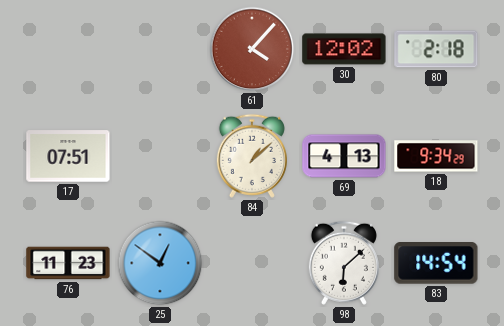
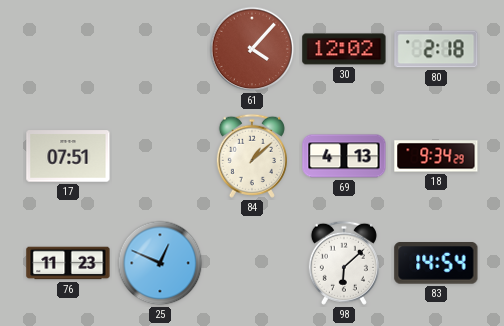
25: 12:51 -> 12:49
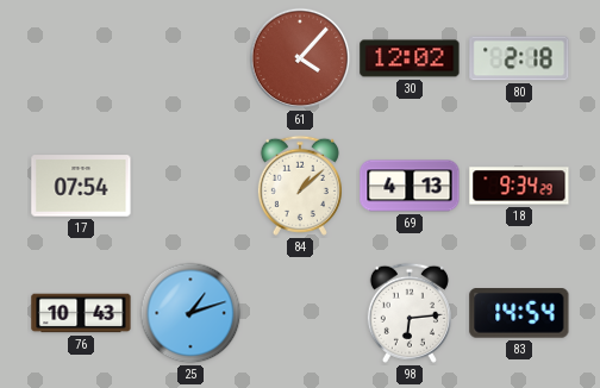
17: 07:51 -> 07:54
76: 11:23 -> 10:43
25: 12:49 -> 1:12
98: 6:08 -> 6:14
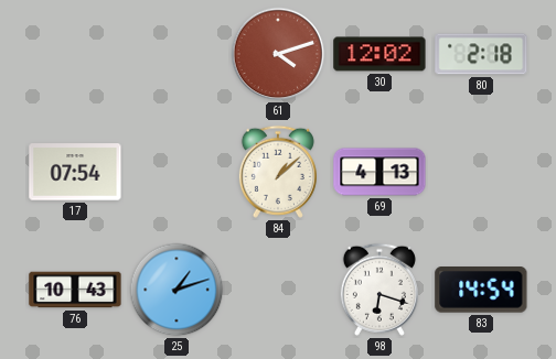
61: 4:07 -> 4:12
18: 9:34 -> none
98: 6:14 -> 6:18
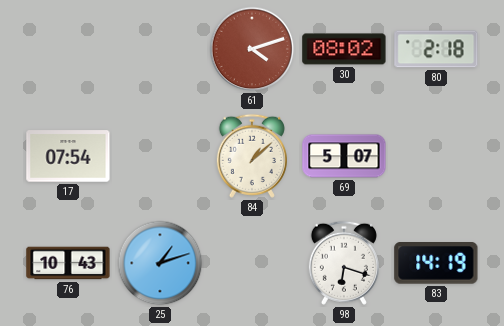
30: 12:02 -> 08:02
69: 4:13 -> 5:07
83: 14:54 -> 14:19
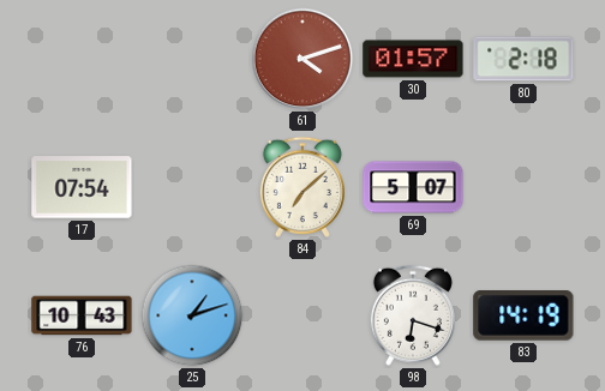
30: 08:02 -> 01:57
84: 1:08 -> 7:08
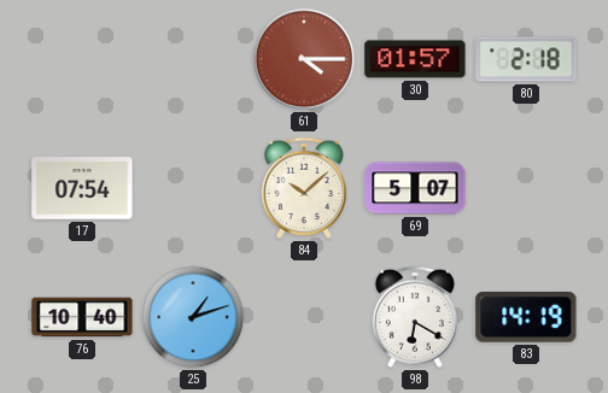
61: 4:12 -> 4:15
84: 7:08 -> 10:08
76: 10:43 -> 10:40
98: 6:18 -> 6:20
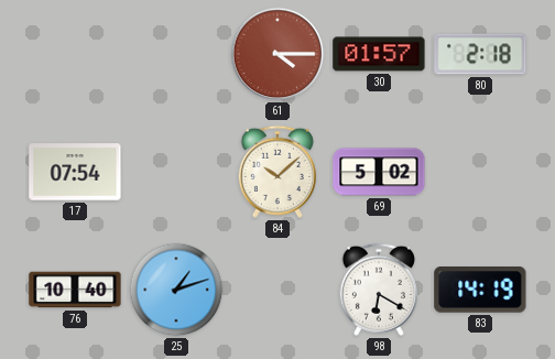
69: 5:07 -> 5:02
